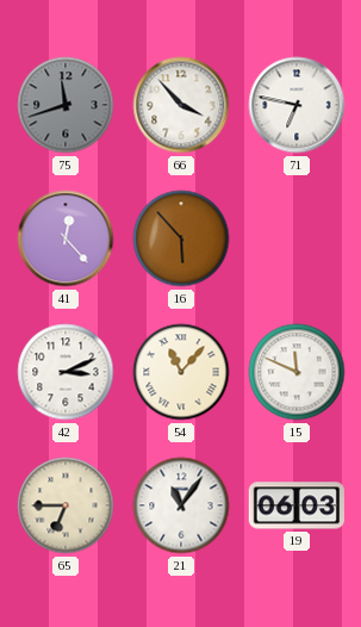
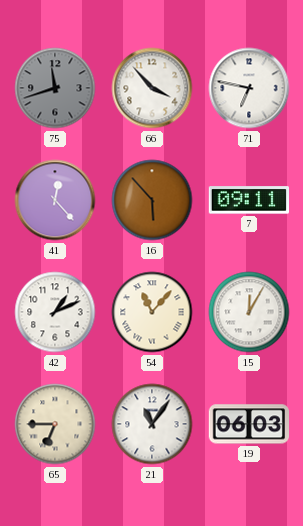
7: none -> 09:11
42: 3:11 -> 1:11
15: 11:49 -> 12:05
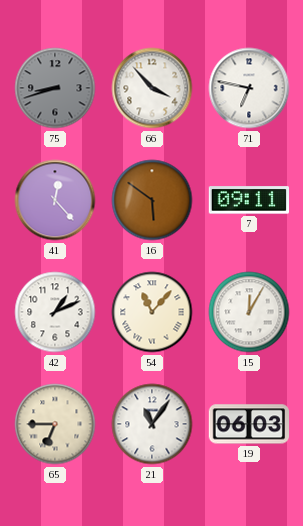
75: 11:42 -> 8:42
16: 5:53 -> 5:51
